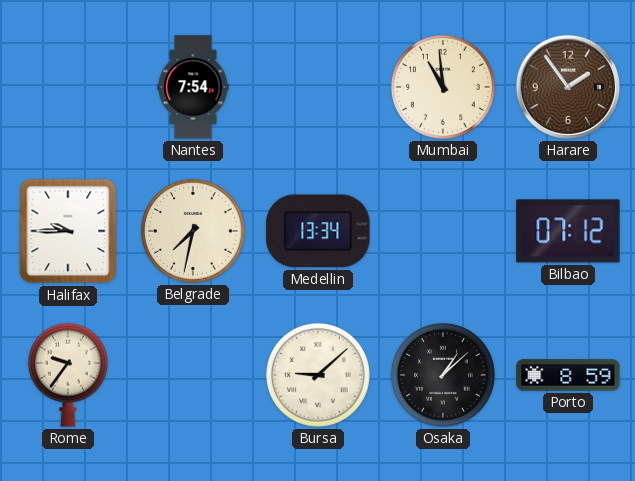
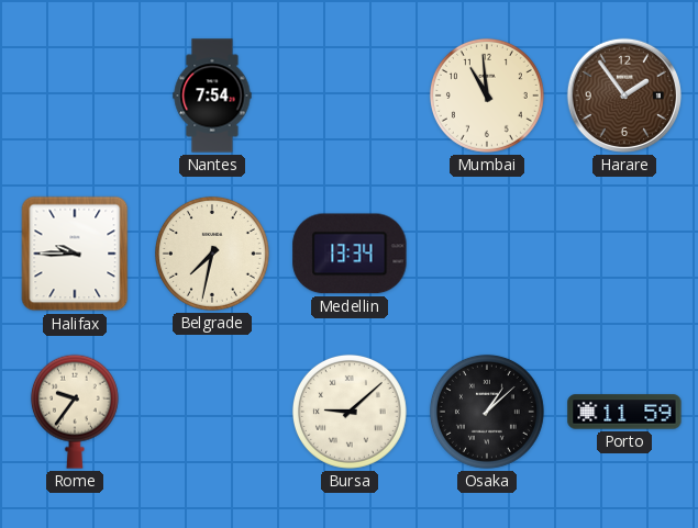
Bilbao: 07:12 -> none
Porto: 8:59 -> 11:59
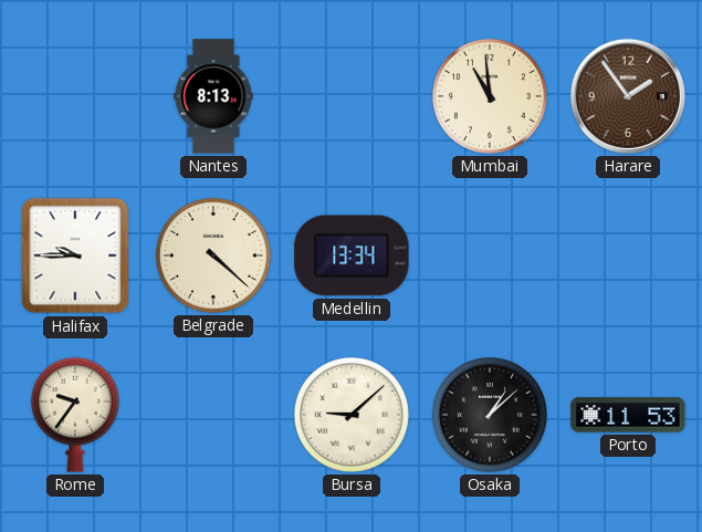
Nantes: 7:54 -> 8:13
Belgrade: 7:32 -> 4:22
Porto: 11:59 -> 11:53
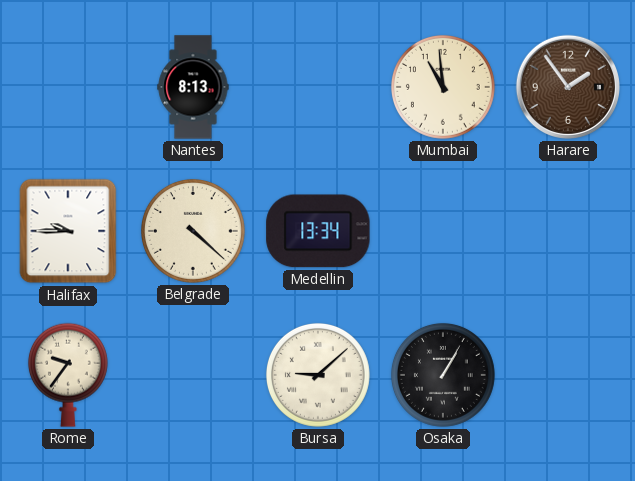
Osaka: 1:08 -> 1:05
Porto: 11:53 -> none
